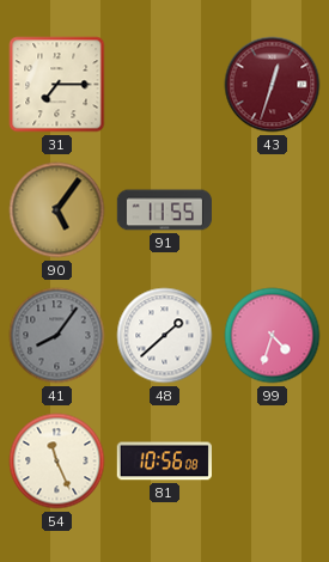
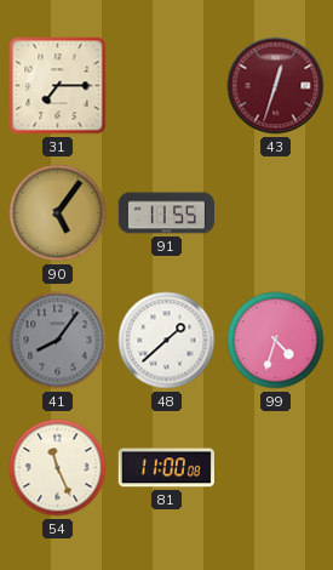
81: 10:56 -> 11:00
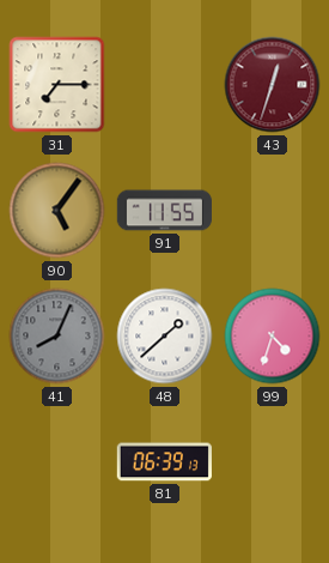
41: 8:06 -> 8:04
54: 11:26 -> none
81: 11:00 -> 06:39
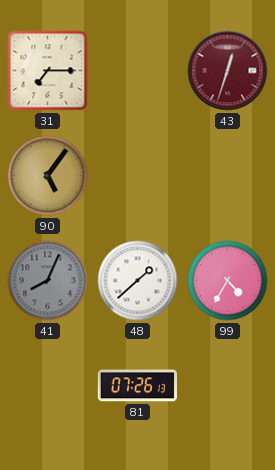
91: 11:55 -> none
99: 4:33 -> 4:35
81: 06:39 -> 07:26
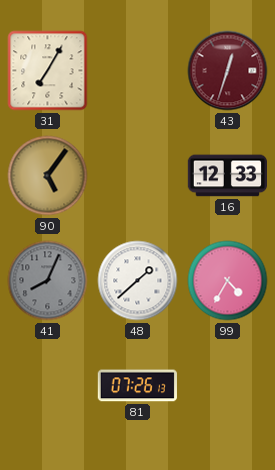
31: 7:15 -> 7:05
16: none -> 12:33
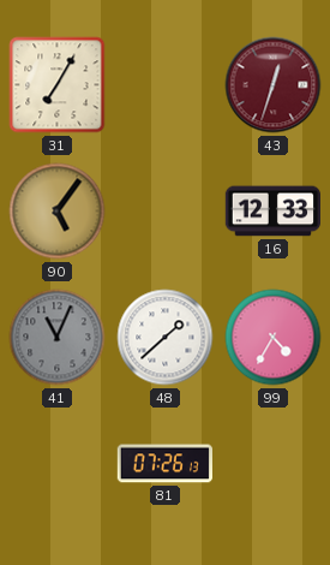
41: 8:04 -> 11:04
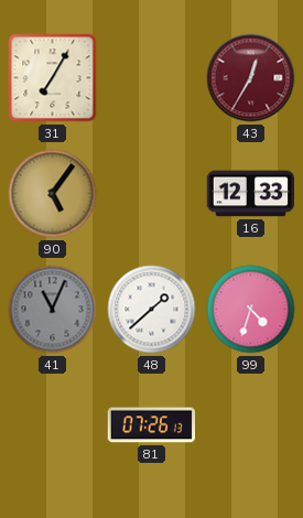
43: 12:33 -> 12:35
99: 4:35 -> 4:33
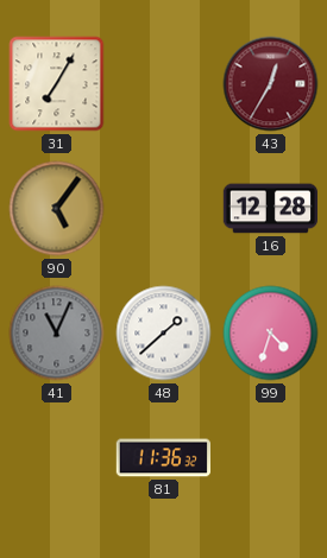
16: 12:33 -> 12:28
81: 07:26 -> 11:36
